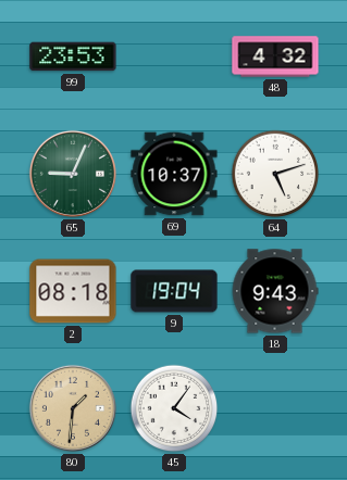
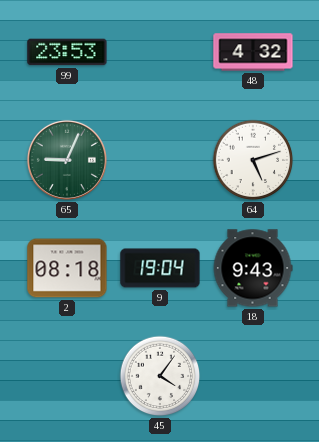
69: 10:37 -> none
80: 1:31 -> none
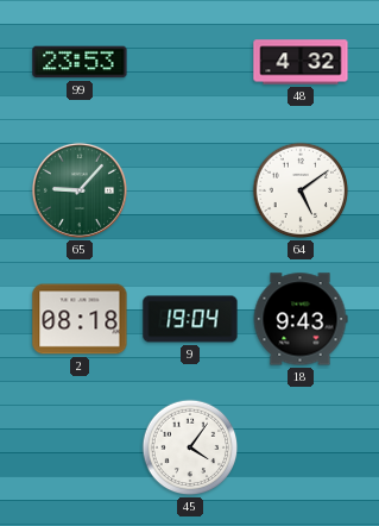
65: 9:04 -> 9:07
64: 5:12 -> 5:09
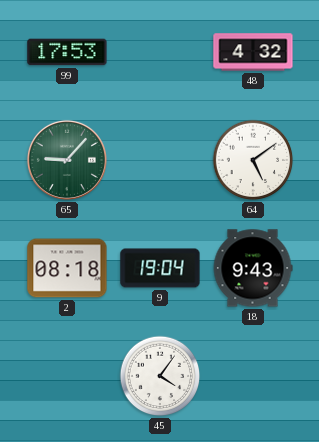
99: 23:53 -> 17:53
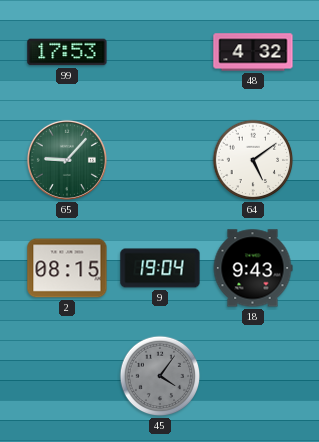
2: 08:18 -> 08:15
45 dial: white -> grey
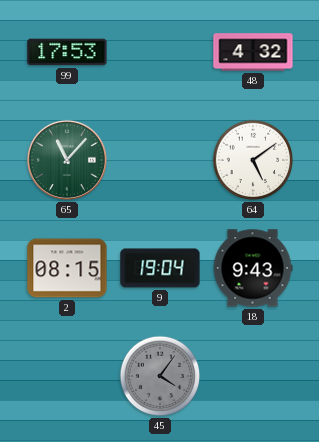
65: 9:07 -> 11:07
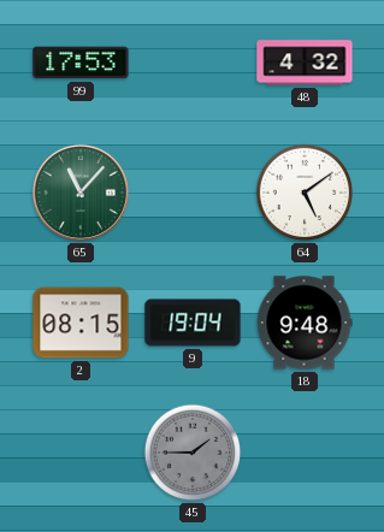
18: 9:43 -> 9:48
45: 4:06 -> 1:45
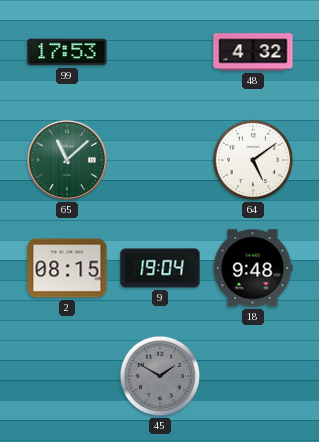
65: 11:07 -> 11:08
45: 1:45 -> 1:50
